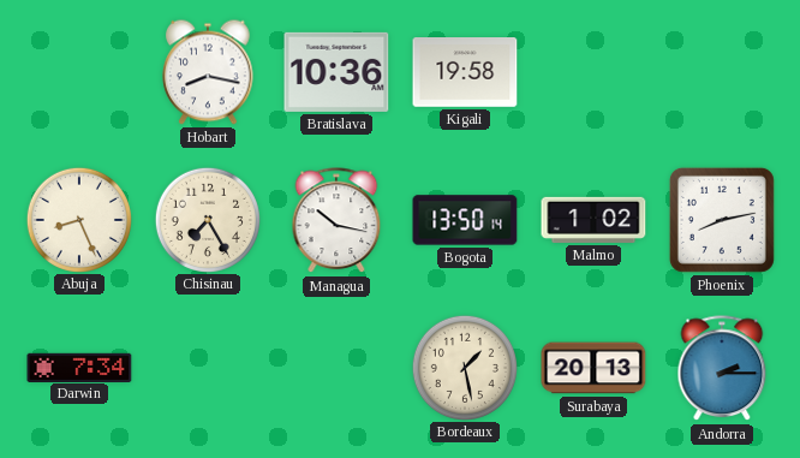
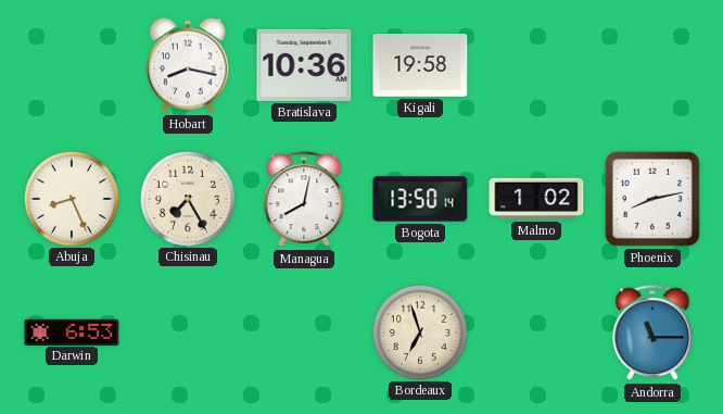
Managua: 10:17 -> 8:02
Darwin: 7:34 -> 6:53
Bordeaux: 1:28 -> 6:57
Surabaya: 20:13 -> none
Andorra: 2:15 -> 11:15
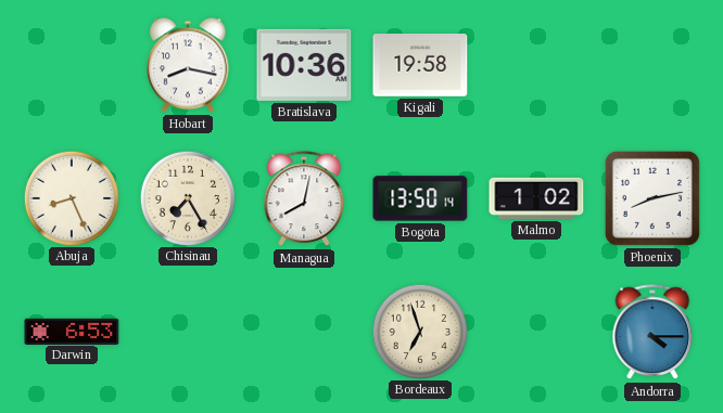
Andorra: 11:15 -> 4:15
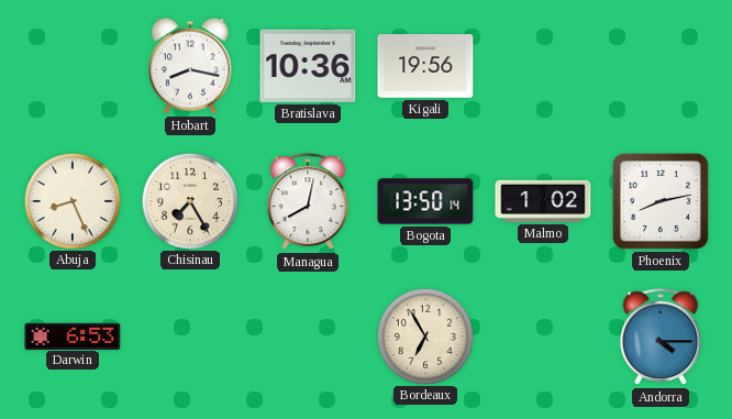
Kigali: 19:58 -> 19:56
Bordeaux: 6:57 -> 6:55
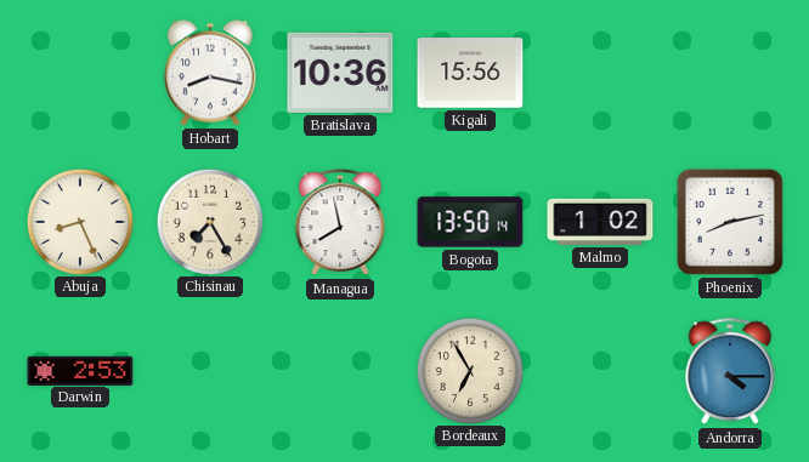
Kigali: 19:56 -> 15:56
Managua: 8:02 -> 7:58
Darwin: 6:53 -> 2:53
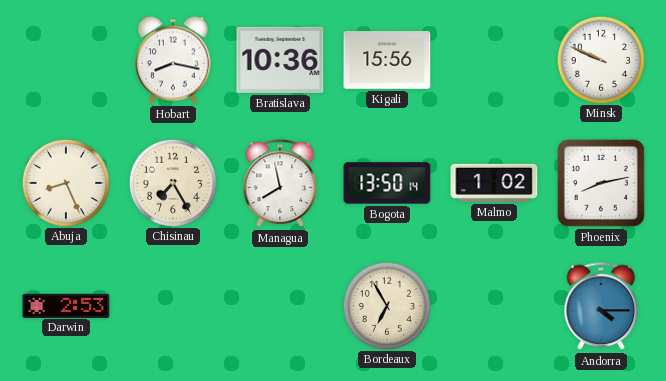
Minsk: none -> 9:49
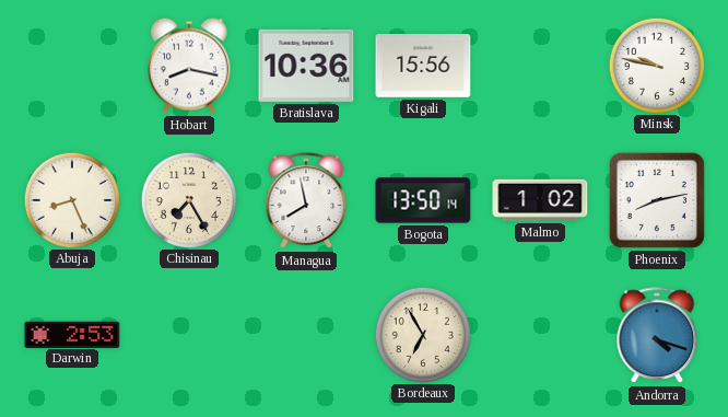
Minsk: 9:49 -> 9:47
Andorra: 4:15 -> 4:18
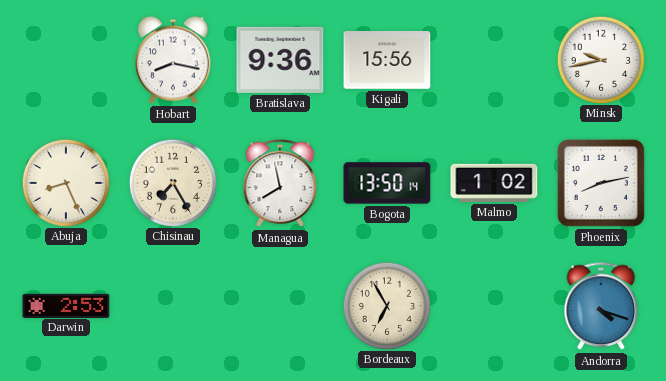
Bratislava: 10:36 -> 9:36
Minsk: 9:47 -> 9:43
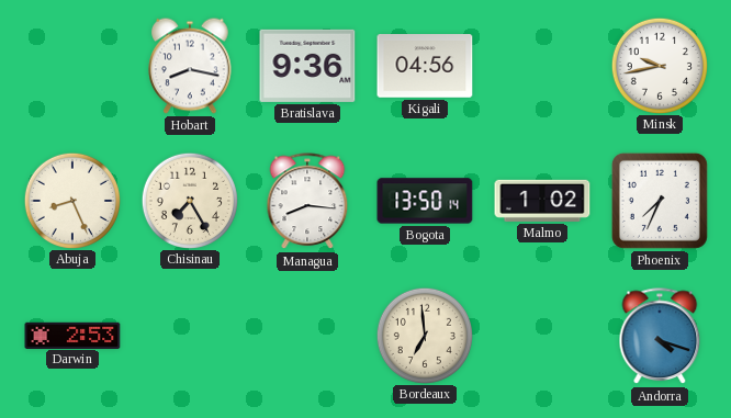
Kigali: 15:56 -> 04:56
Managua: 7:58 -> 8:16
Phoenix: 8:13 -> 7:34
Bordeaux: 6:55 -> 6:59
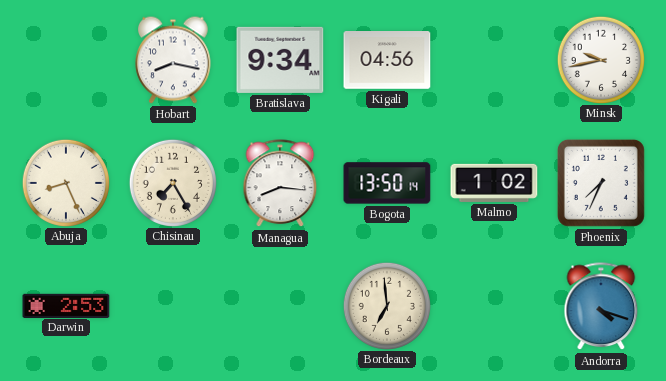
Bratislava: 9:36 -> 9:34
